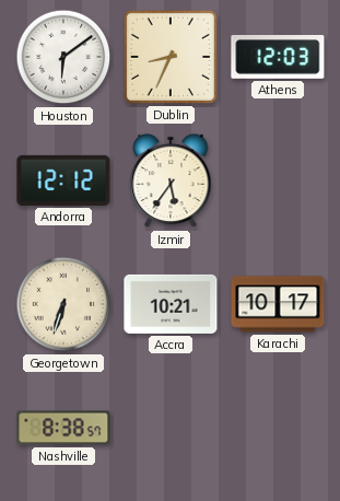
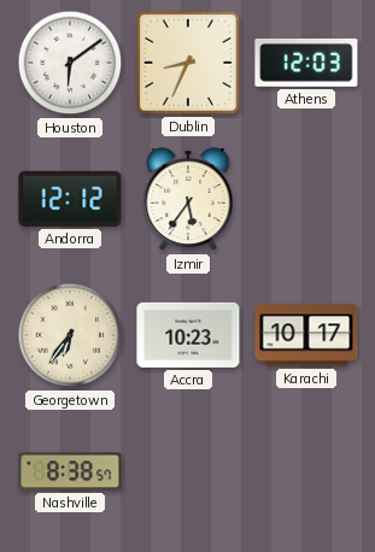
Georgetown: 6:33 -> 6:36
Accra: 10:21 -> 10:23
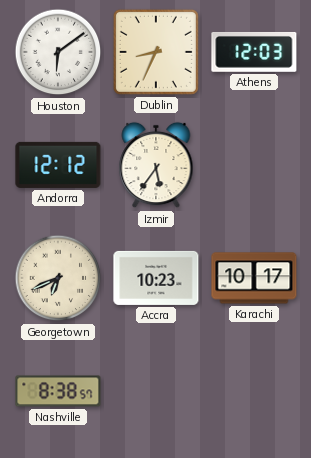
Georgetown: 6:36 -> 6:41
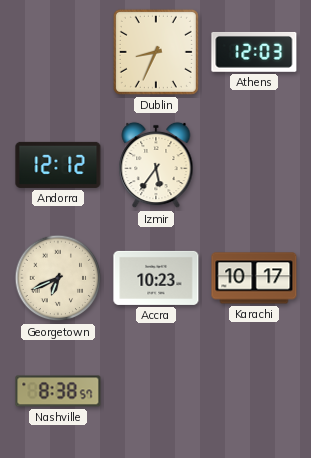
Houston: 6:09 -> none
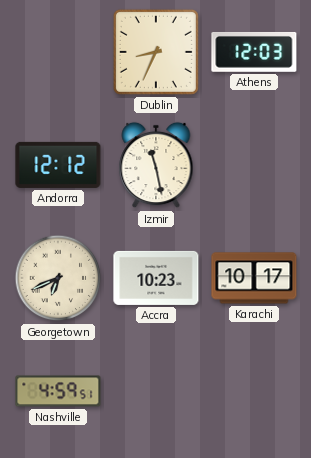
Izmir: 5:36 -> 11:28
Nashville: 8:38 -> 4:59
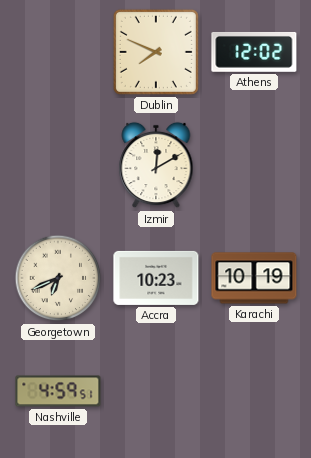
Dublin: 8:34 -> 7:49
Athens: 12:03 -> 12:02
Andorra: 12:12 -> none
Izmir: 11:28 -> 12:10
Karachi: 10:17 -> 10:19
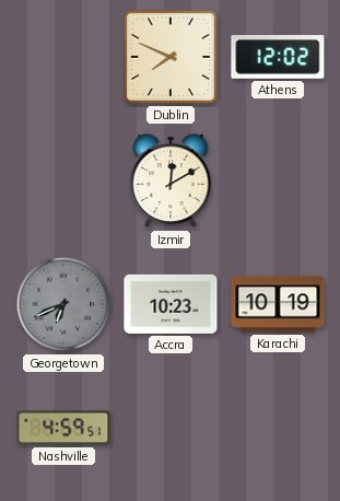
Georgetown dial: cream -> grey
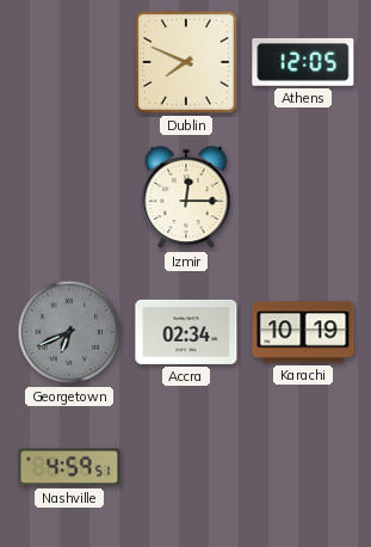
Athens: 12:02 -> 12:05
Izmir: 12:10 -> 12:15
Accra: 10:23 -> 02:34
